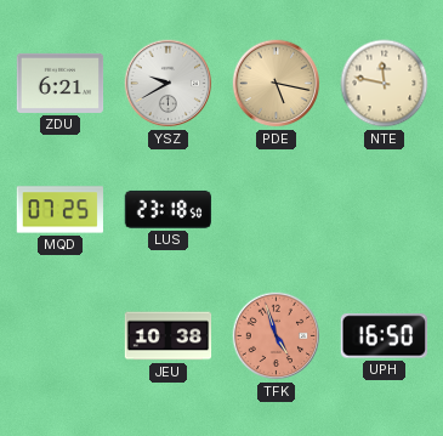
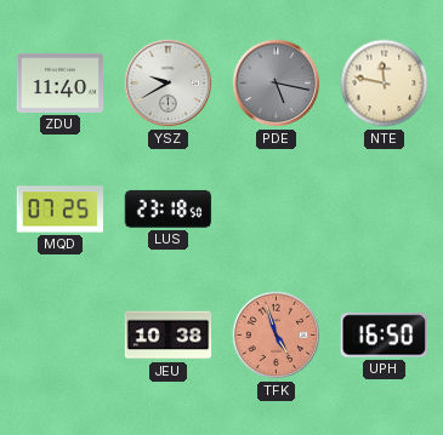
ZDU: 6:21 -> 11:40
PDE dial: champagne -> grey
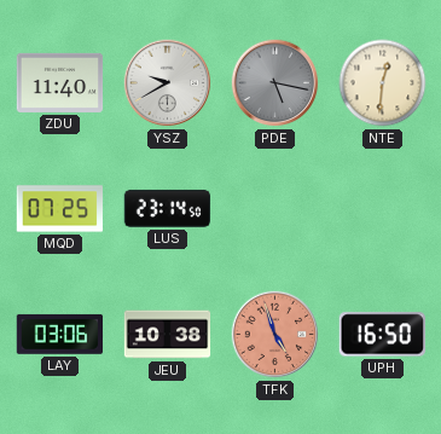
NTE: 11:47 -> 12:31
LUS: 23:18 -> 23:14
LAY: none -> 03:06
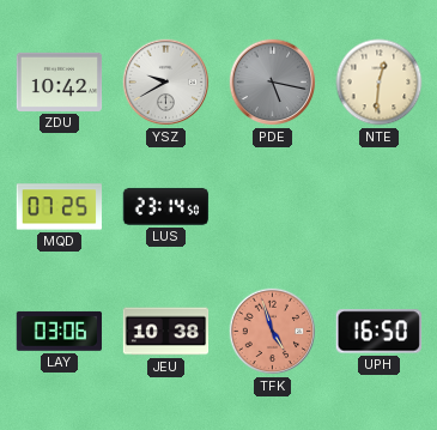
ZDU: 11:40 -> 10:42
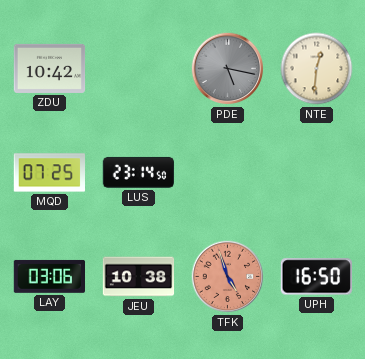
YSZ: 9:40 -> none
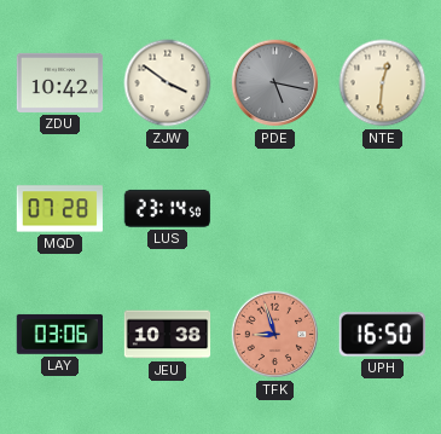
ZJW: none -> 3:51
MQD: 07:25 -> 07:28
TFK: 4:57 -> 8:57
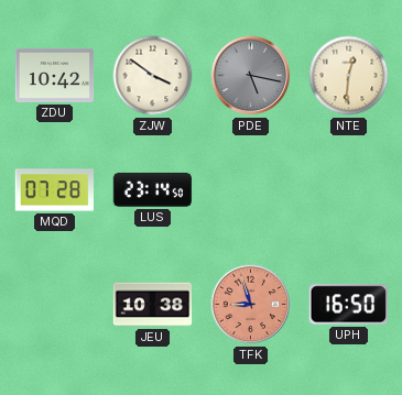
LAY: 03:06 -> none
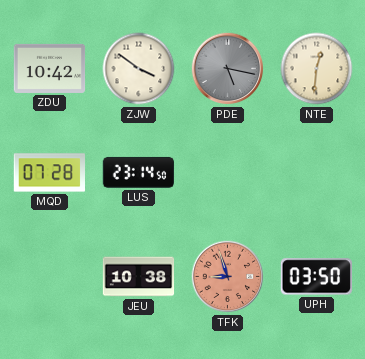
UPH: 16:50 -> 03:50
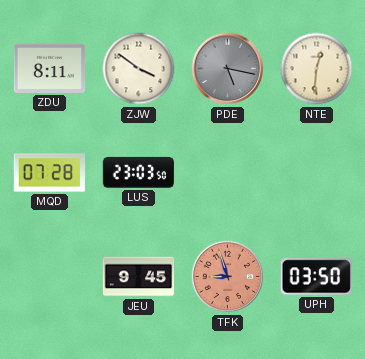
ZDU: 10:42 -> 8:11
LUS: 23:14 -> 23:03
JEU: 10:38 -> 9:45
